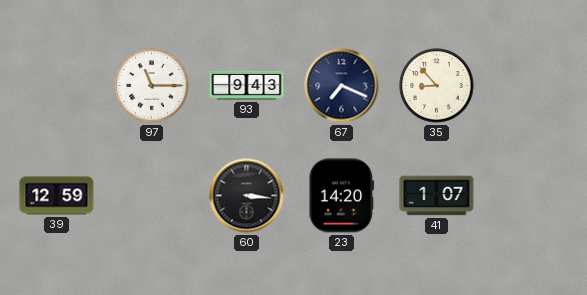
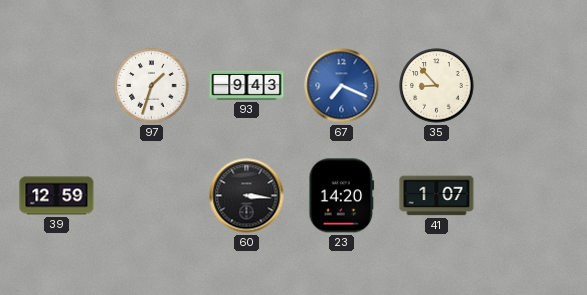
97: 11:15 -> 1:33
67 dial: navy -> blue
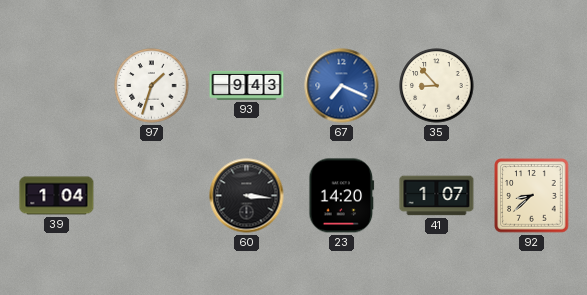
39: 12:59 -> 1:04
92: none -> 8:38
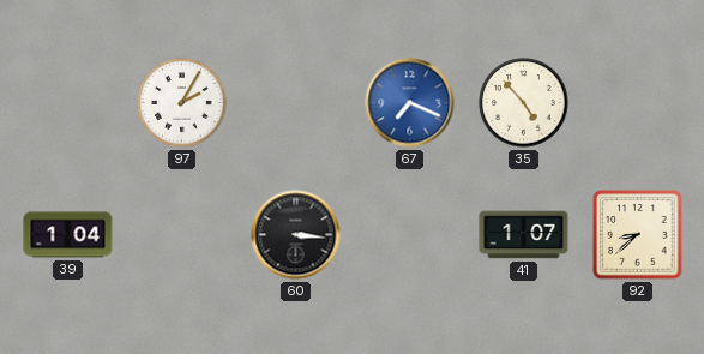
97: 1:33 -> 2:05
93: 9:43 -> none
35: 8:53 -> 4:53
23: 14:20 -> none
